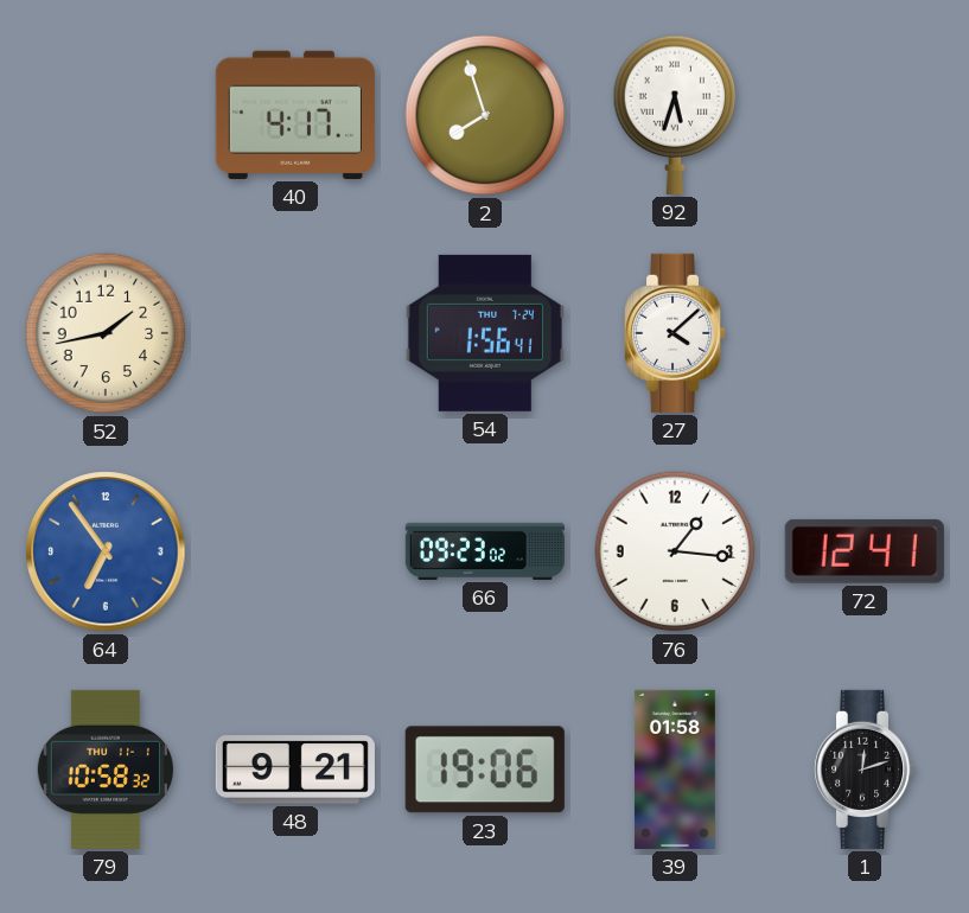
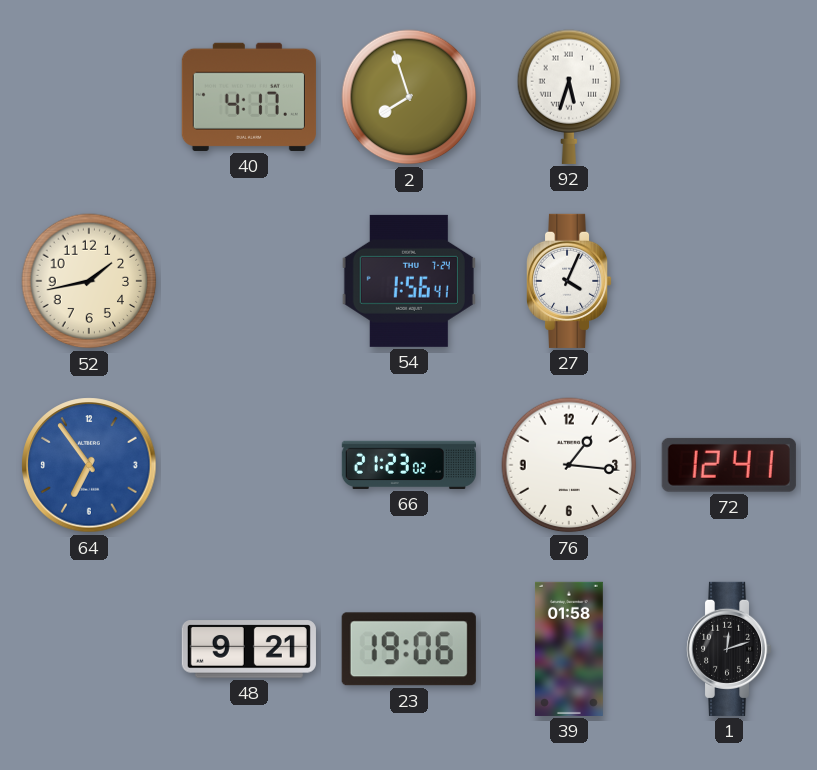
27: 4:08 -> 4:04
66: 09:23 -> 21:23
79: 10:58 -> none
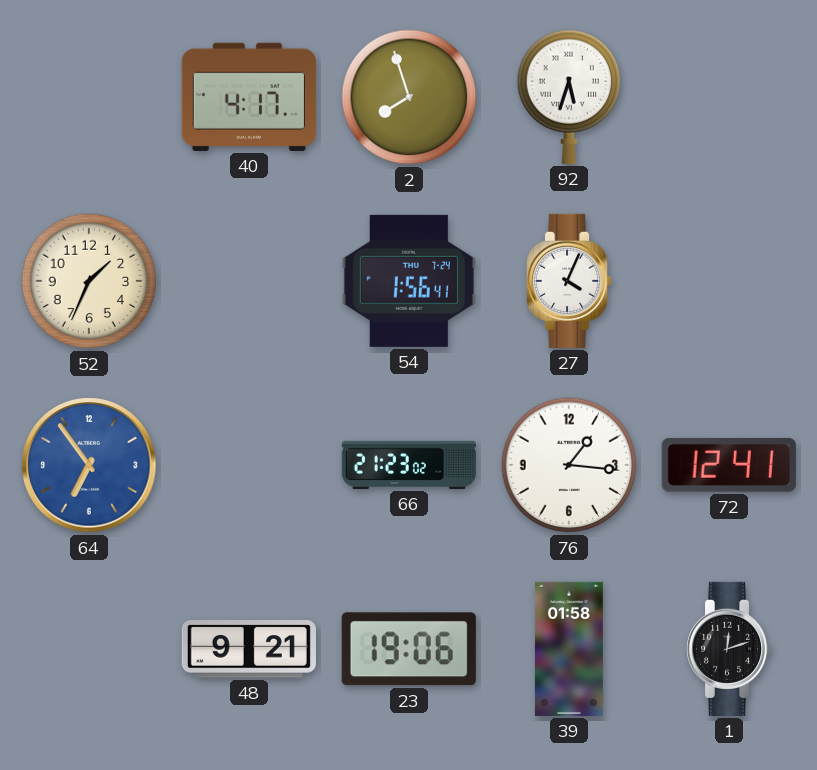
52: 1:43 -> 1:34
